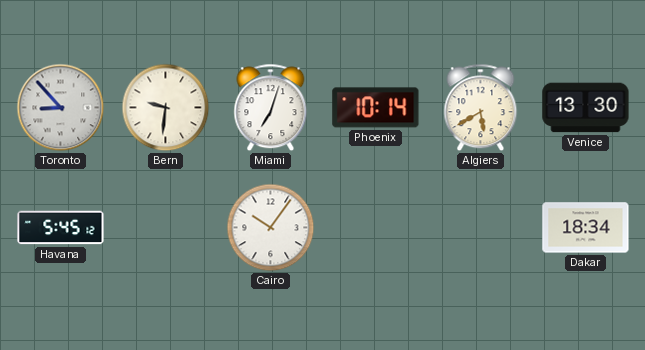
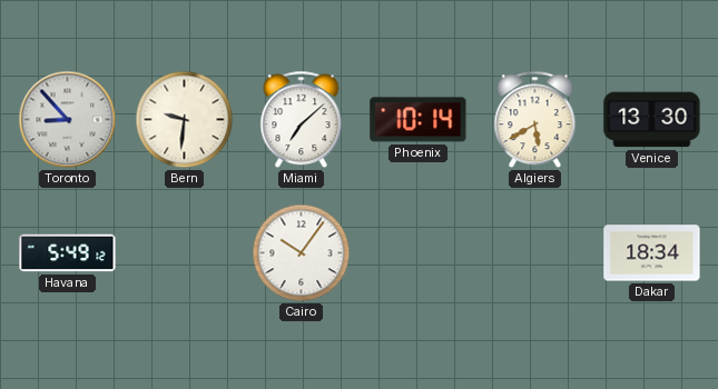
Miami: 7:03 -> 7:08
Havana: 5:45 -> 5:49
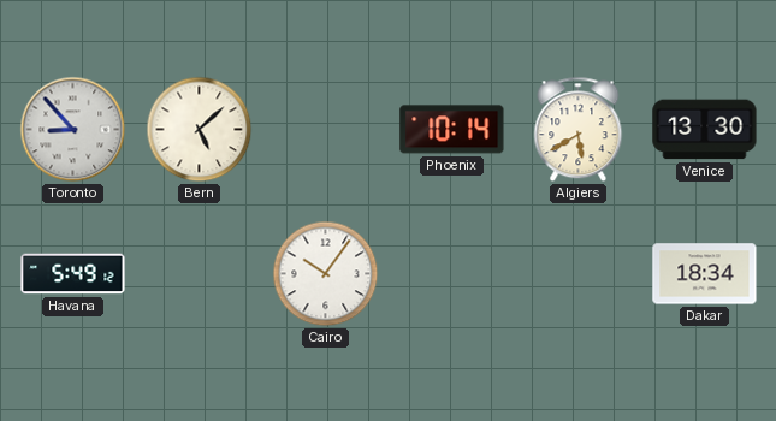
Bern: 9:31 -> 5:08
Miami: 7:08 -> none
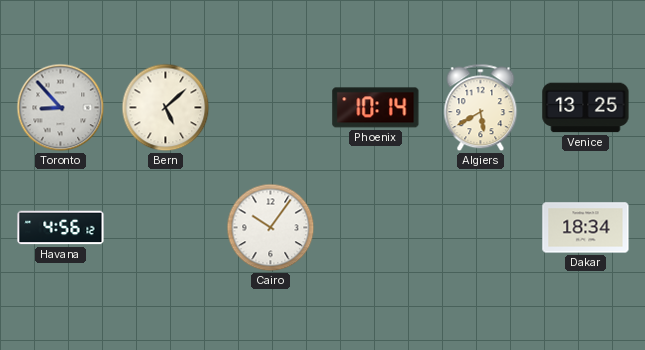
Venice: 13:30 -> 13:25
Havana: 5:49 -> 4:56
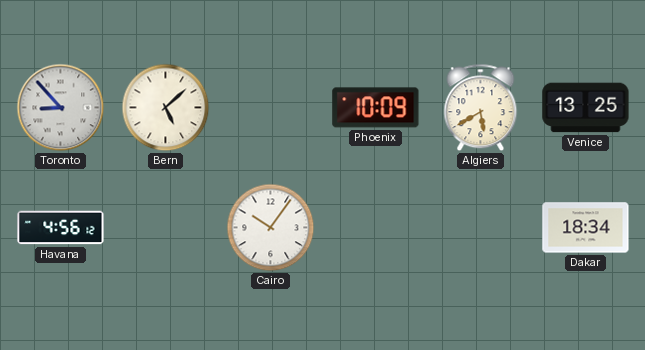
Phoenix: 10:14 -> 10:09
